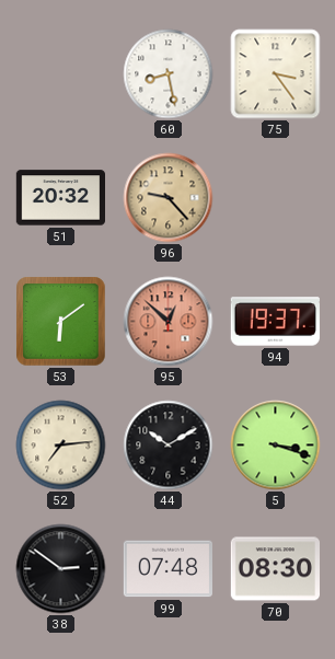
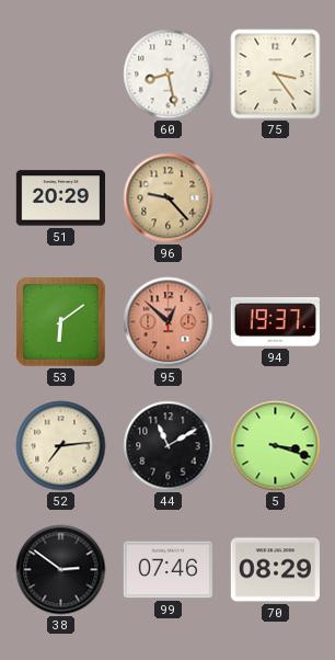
51: 20:32 -> 20:29
44: 10:10 -> 11:10
99: 07:48 -> 07:46
70: 08:30 -> 08:29
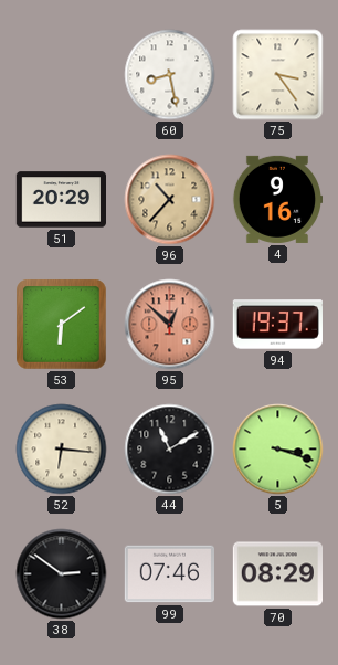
96: 9:23 -> 10:37
4: none -> 9:16
52: 7:14 -> 6:16
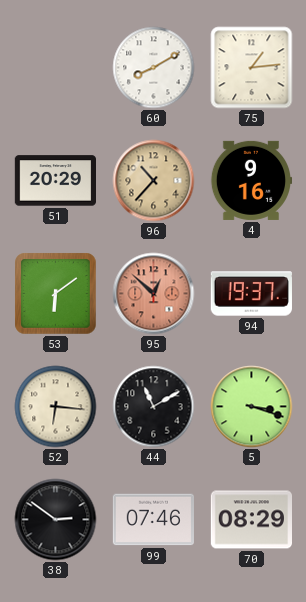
60: 8:28 -> 8:10
75: 3:24 -> 1:14
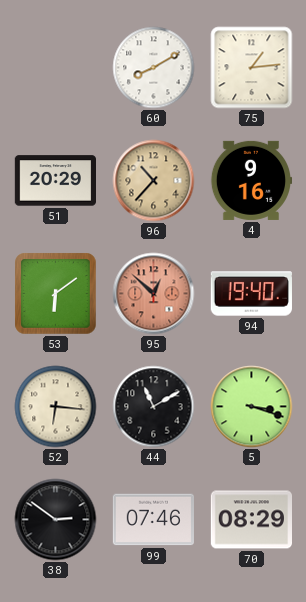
94: 19:37 -> 19:40
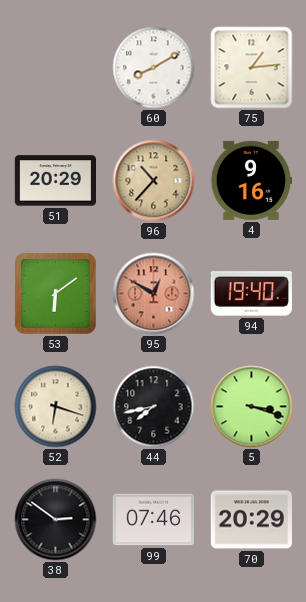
95: 12:52 -> 12:50
52: 6:16 -> 6:18
44: 11:10 -> 7:43
70: 08:29 -> 20:29
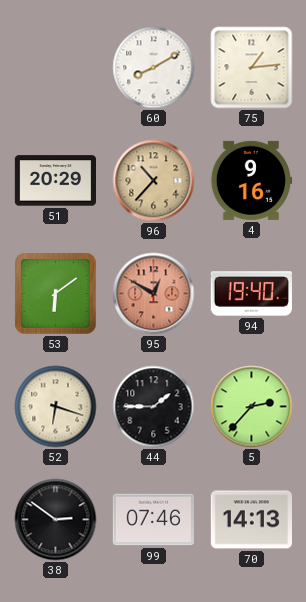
44: 7:43 -> 1:45
5: 3:18 -> 2:37
70: 20:29 -> 14:13
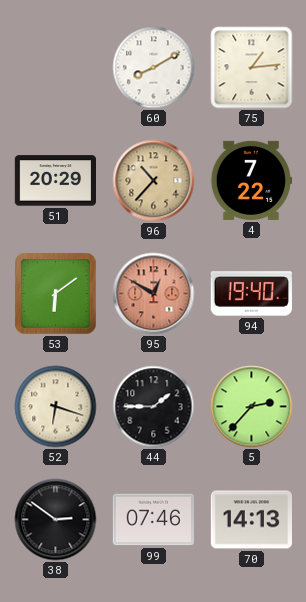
4: 9:16 -> 7:22
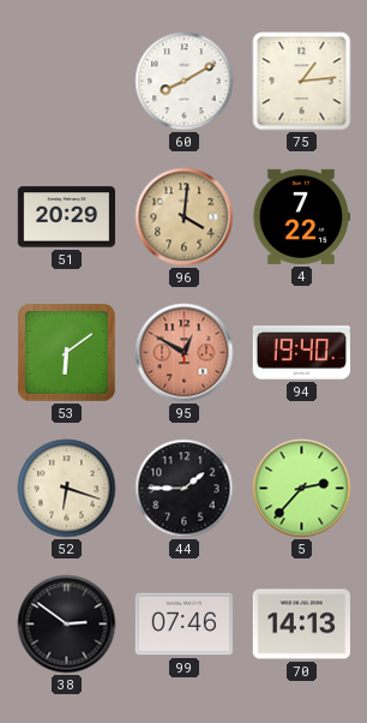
96: 10:37 -> 4:01
